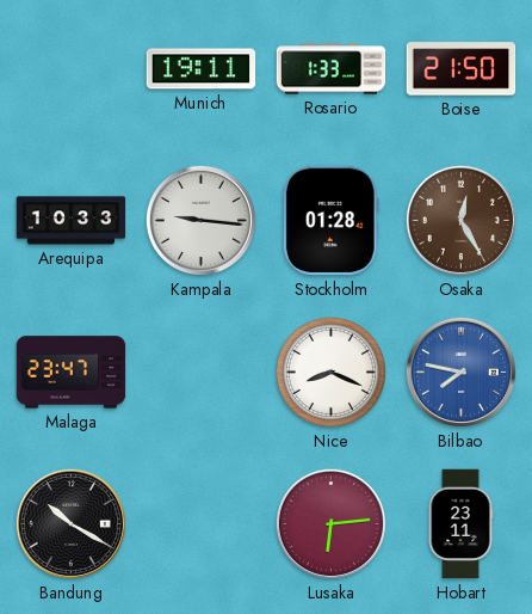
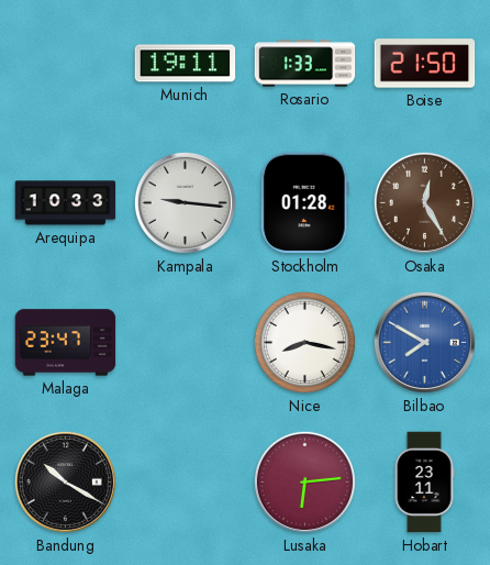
Nice: 8:19 -> 8:17
Bilbao: 7:47 -> 7:50
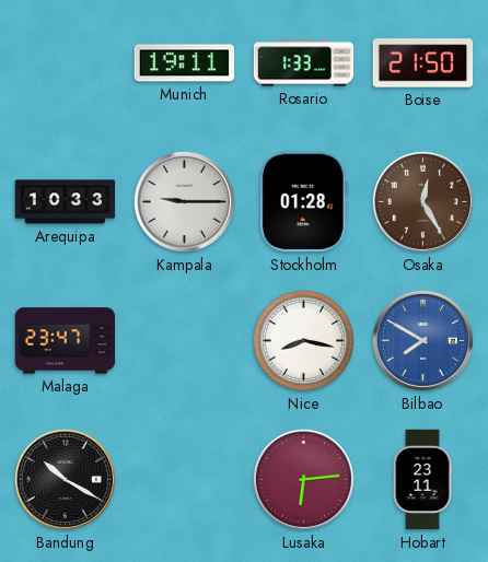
Kampala: 9:16 -> 9:15
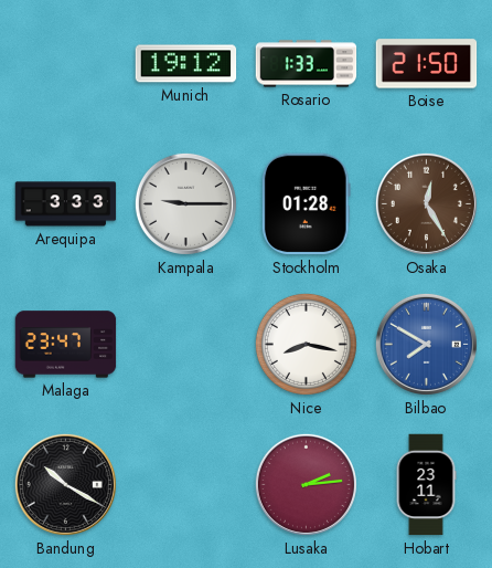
Munich: 19:11 -> 19:12
Arequipa: 10:33 -> 3:33
Lusaka: 6:14 -> 2:14
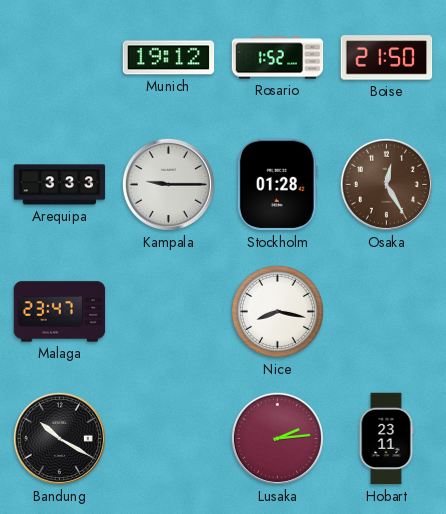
Rosario: 1:33 -> 1:52
Bilbao: 7:50 -> none
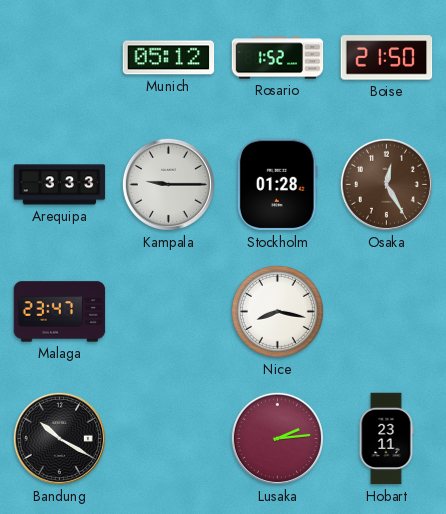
Munich: 19:12 -> 05:12
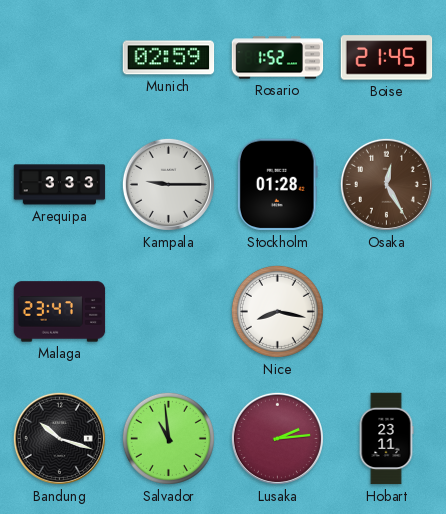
Munich: 05:12 -> 02:59
Boise: 21:50 -> 21:45
Bandung: 10:20 -> 10:18
Salvador: none -> 10:59
